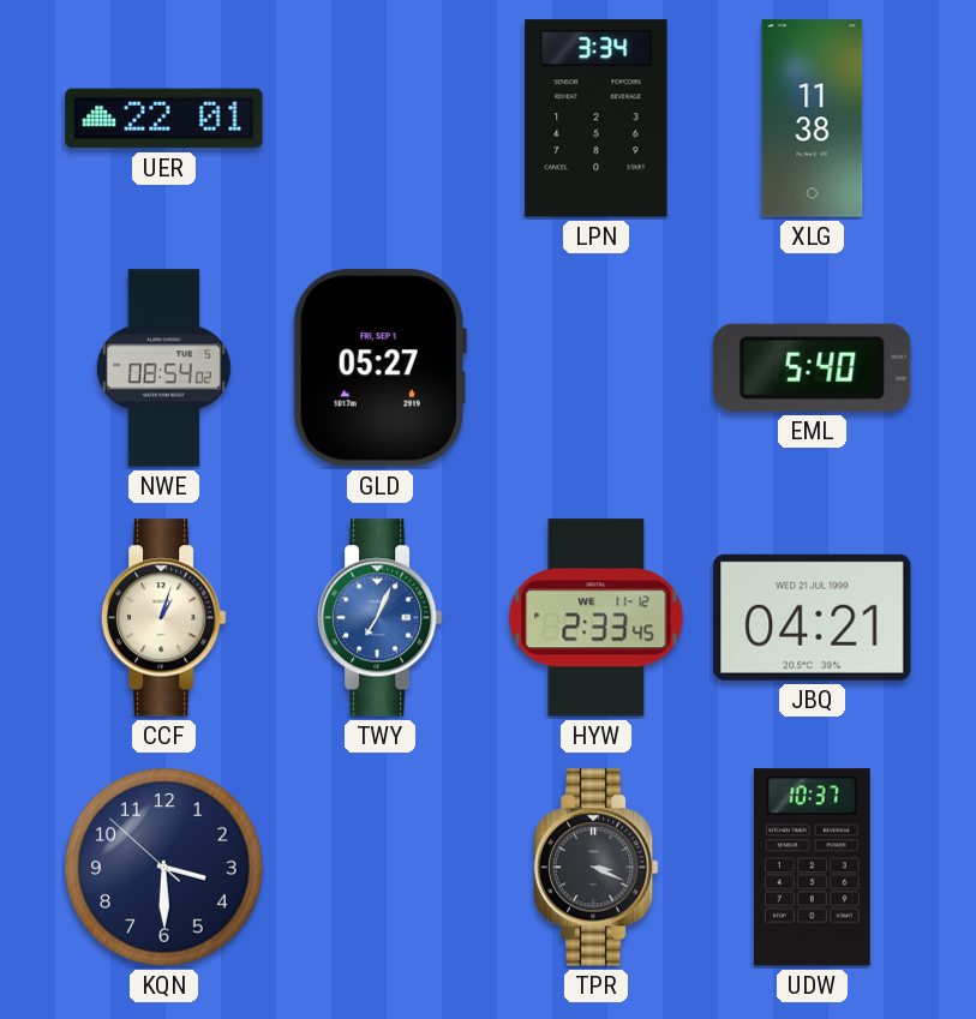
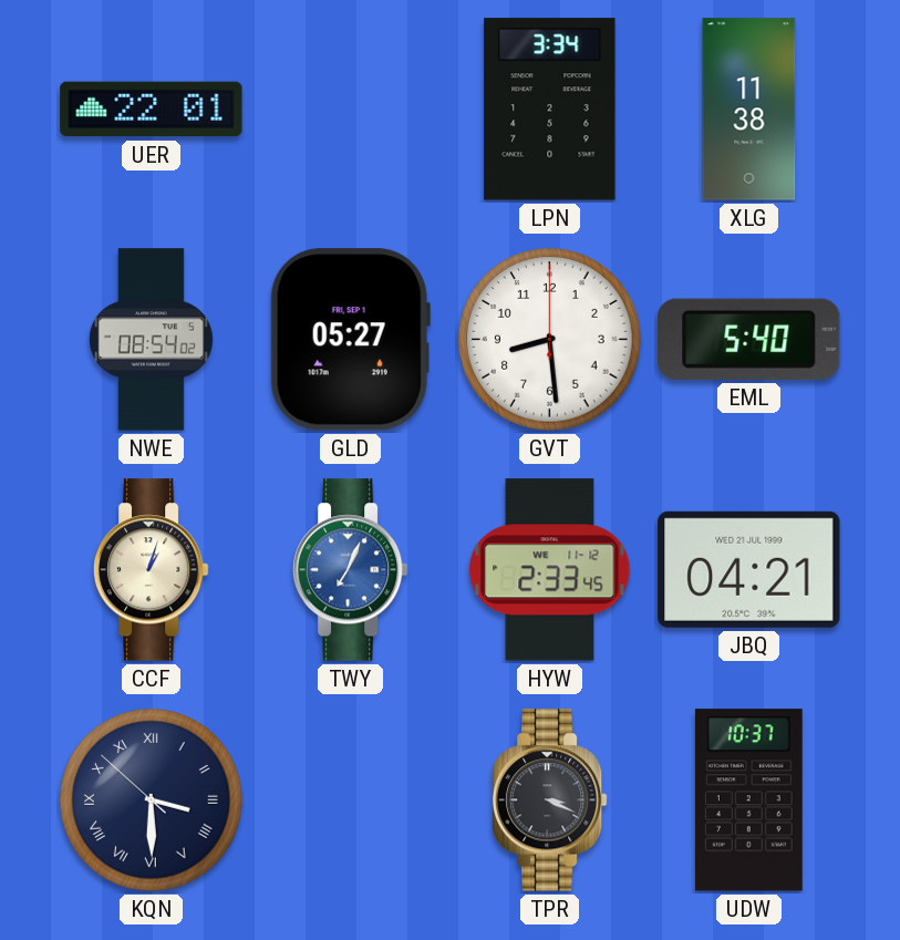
GVT: none -> 8:29
KQN numerals: Arabic -> Roman
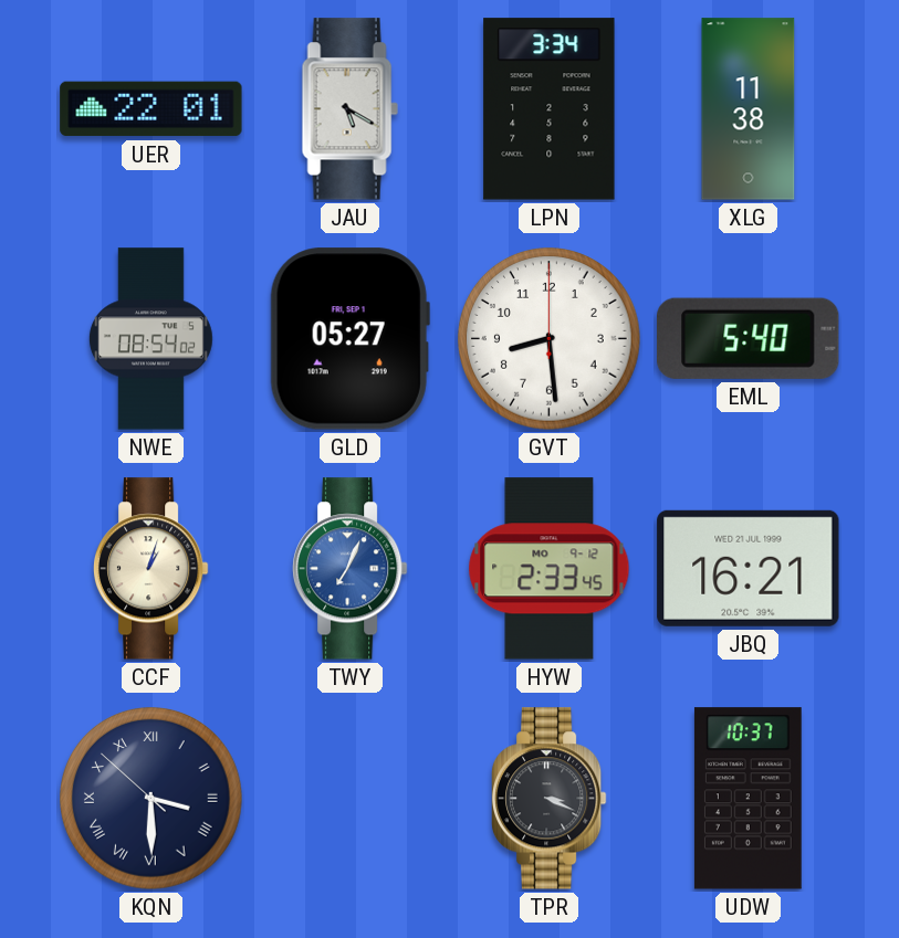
JAU: none -> 5:20
HYW date: WE 11-12 -> MO 9-12
JBQ: 04:21 -> 16:21
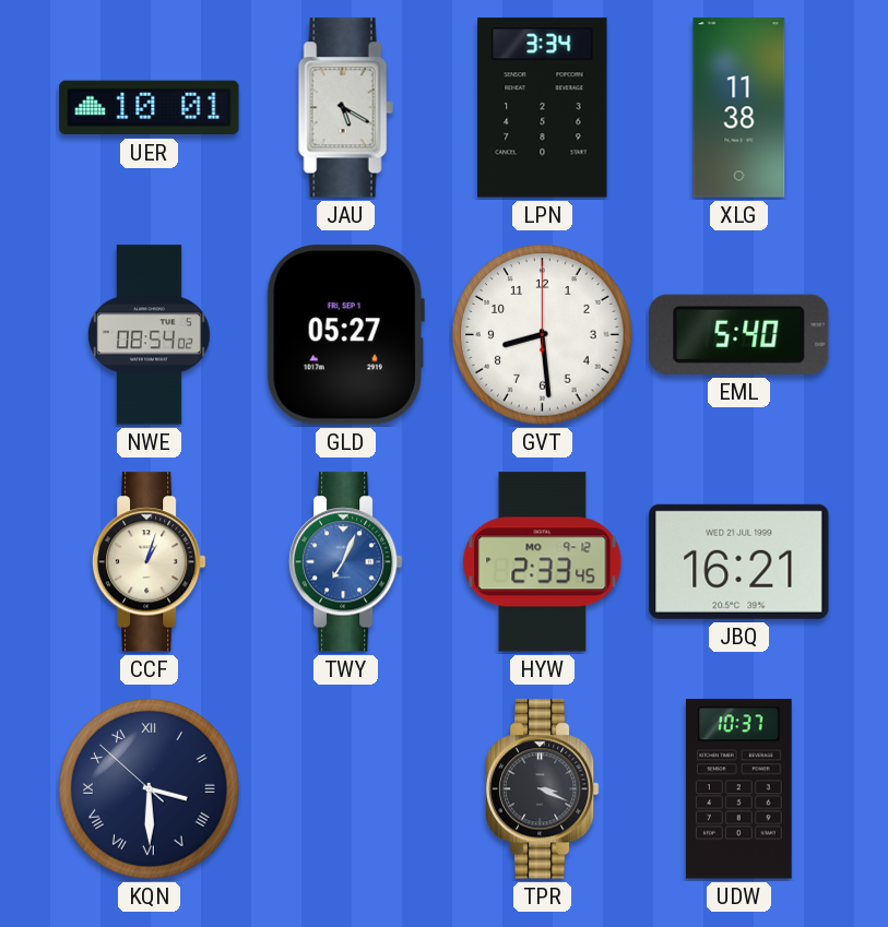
UER: 22:01 -> 10:01
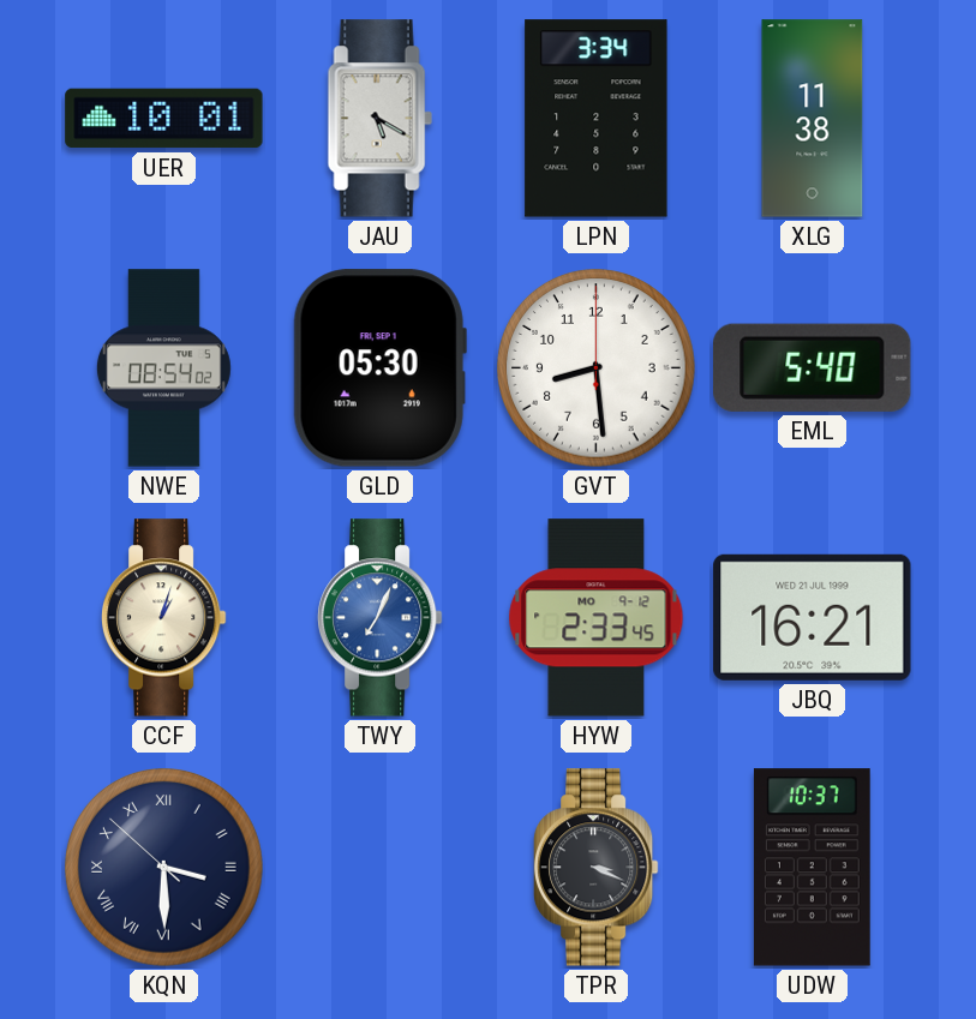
GLD: 05:27 -> 05:30
